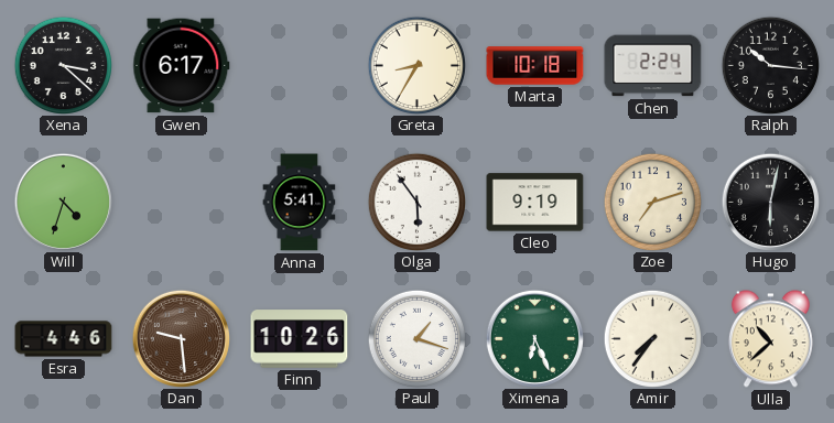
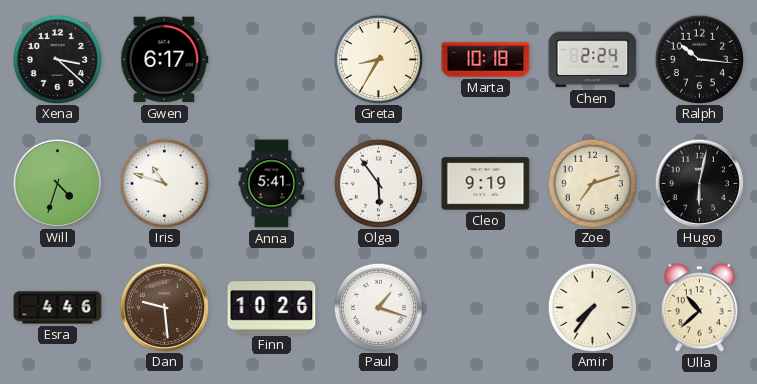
Iris: none -> 10:48
Ximena: 6:26 -> none
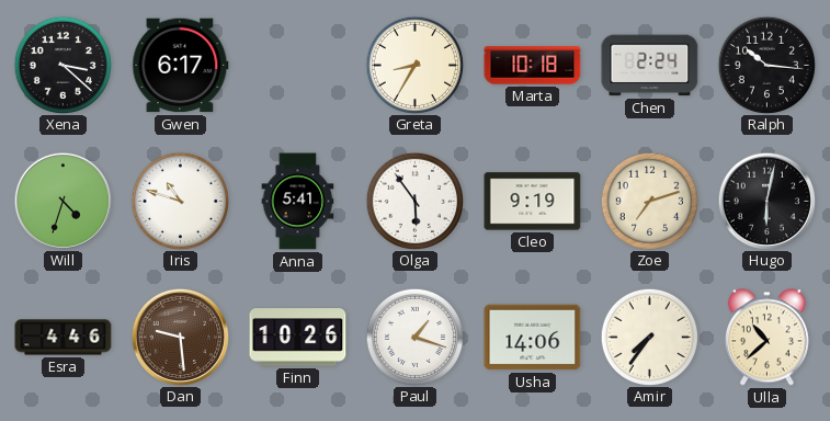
Usha: none -> 14:06
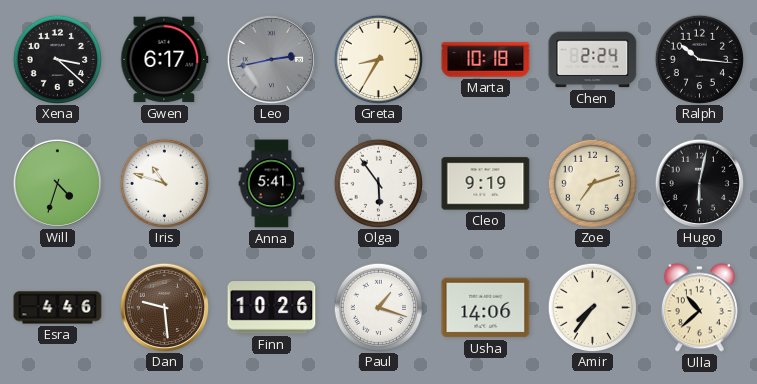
Leo: none -> 2:43
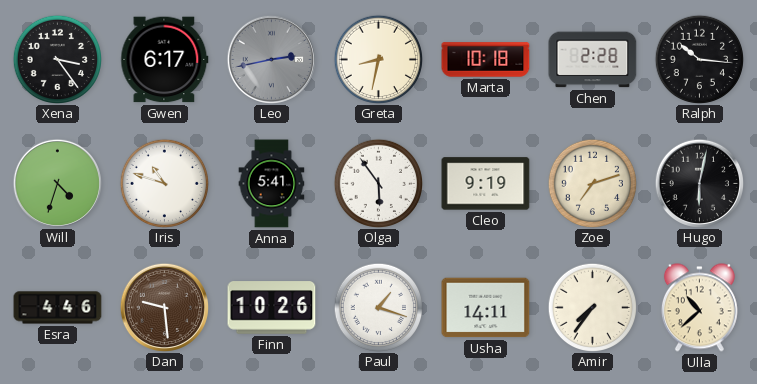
Xena: 3:22 -> 3:24
Greta: 8:35 -> 8:32
Chen: 2:24 -> 2:28
Usha: 14:06 -> 14:11
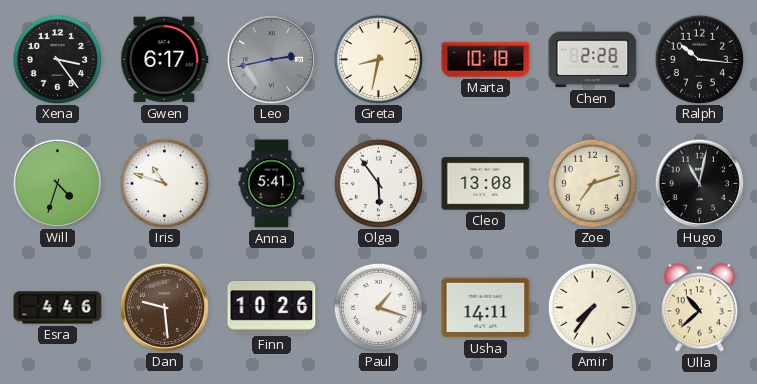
Cleo: 9:19 -> 13:08
Hugo: 6:02 -> 11:02
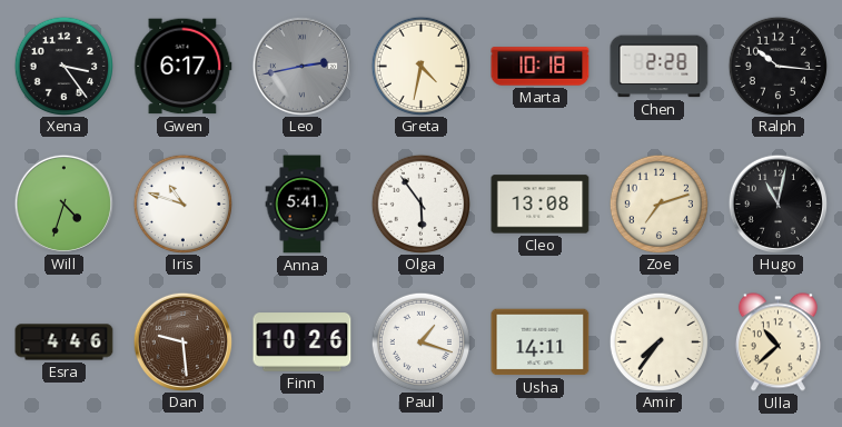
Greta: 8:32 -> 4:32
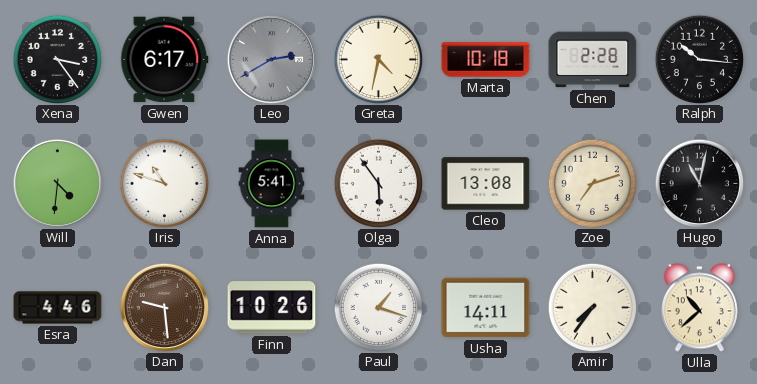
Leo: 2:43 -> 2:40
Will: 4:33 -> 4:31
